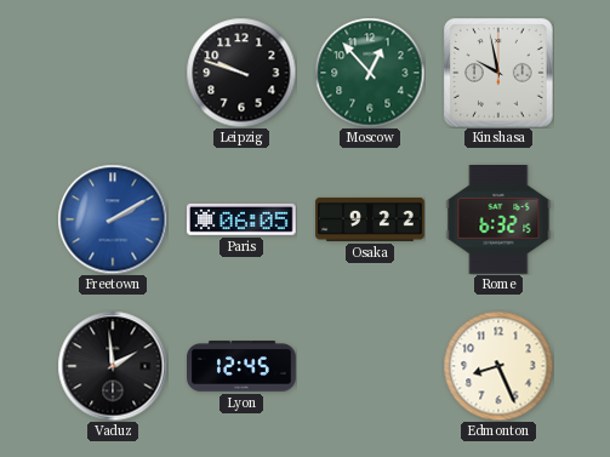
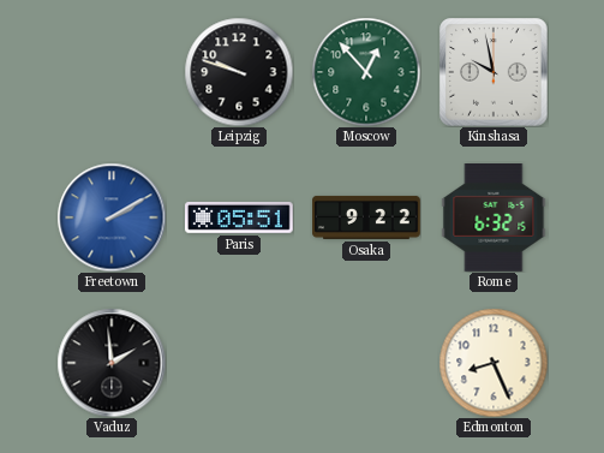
Paris: 06:05 -> 05:51
Lyon: 12:45 -> none
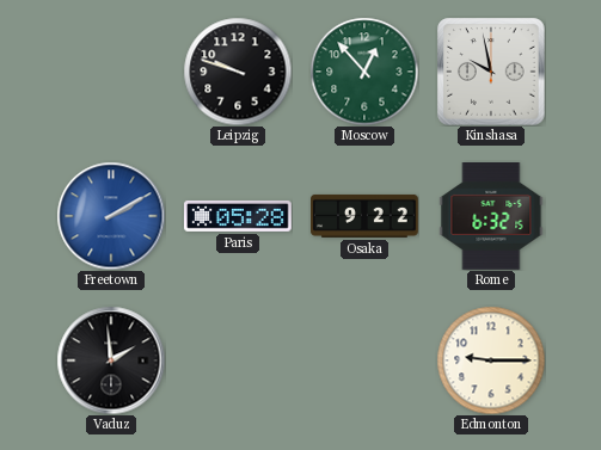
Paris: 05:51 -> 05:28
Edmonton: 8:26 -> 9:15
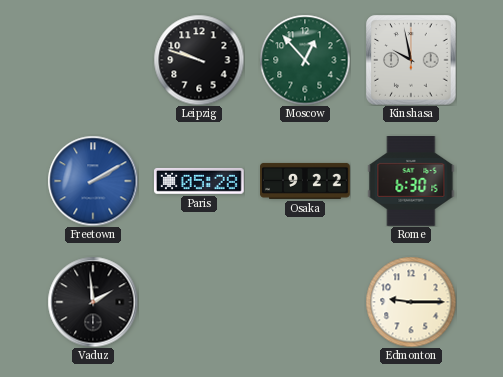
Rome: 6:32 -> 6:30
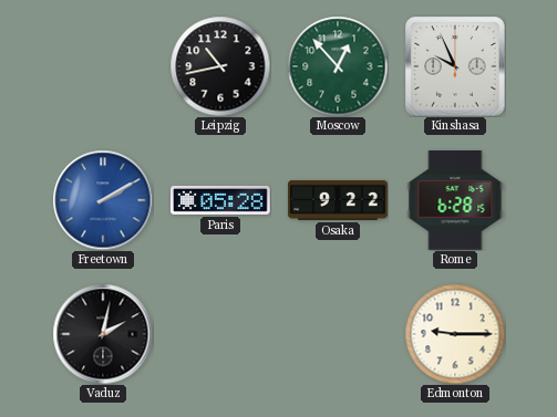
Leipzig: 9:48 -> 10:43
Kinshasa: 9:58 -> 9:56
Rome: 6:30 -> 6:28
Vaduz: 1:59 -> 2:02
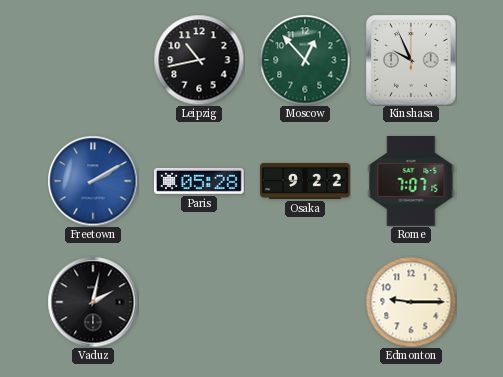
Rome: 6:28 -> 7:07
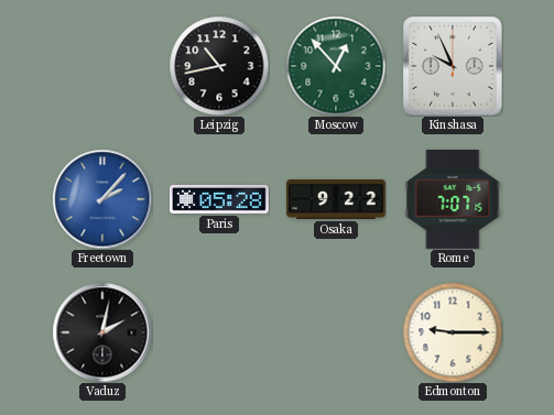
Freetown: 2:10 -> 2:07
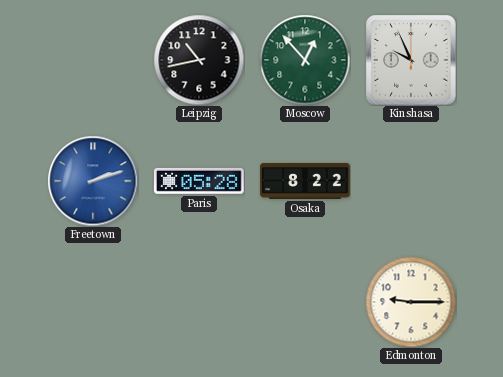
Freetown: 2:07 -> 2:12
Osaka: 9:22 -> 8:22
Rome: 7:07 -> none
Vaduz: 2:02 -> none
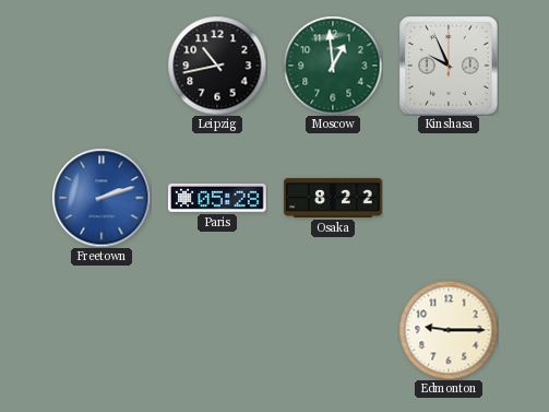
Moscow: 12:53 -> 12:59
